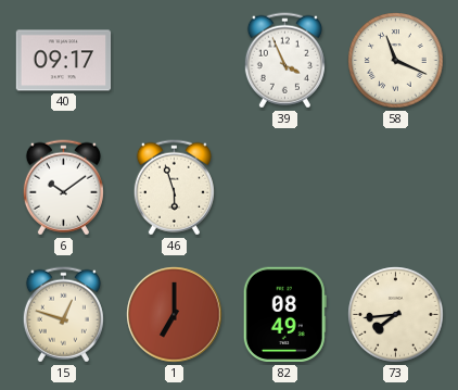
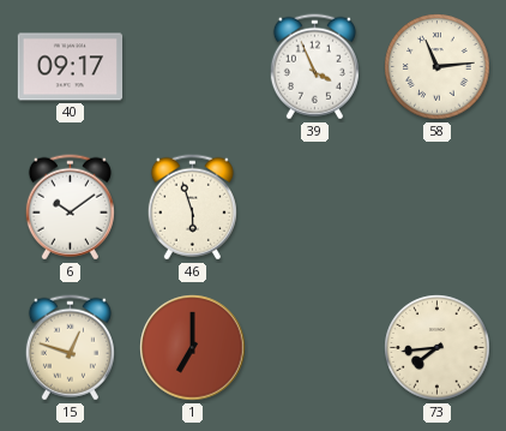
58: 11:19 -> 11:14
82: 08:49 -> none
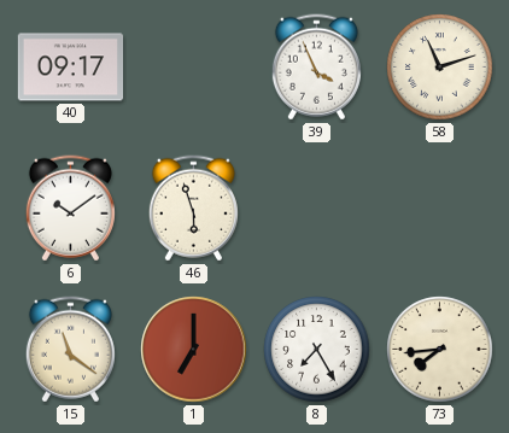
58: 11:14 -> 11:12
15: 12:48 -> 11:21
8: none -> 7:25
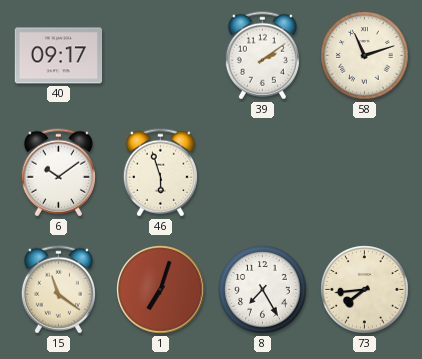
39: 3:56 -> 2:09
1: 7:00 -> 7:03
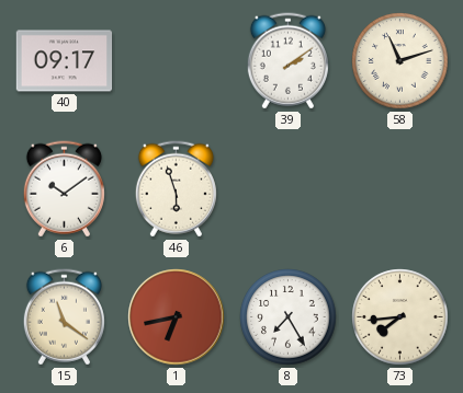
1: 7:03 -> 6:43
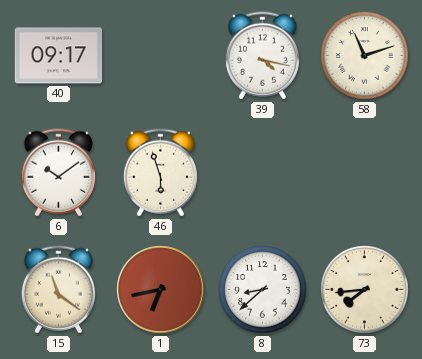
39: 2:09 -> 4:17
8: 7:25 -> 8:38
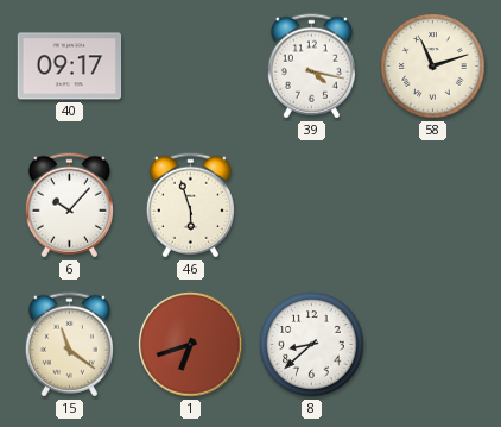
6: 10:09 -> 10:07
1: 6:43 -> 6:42
73: 7:44 -> none
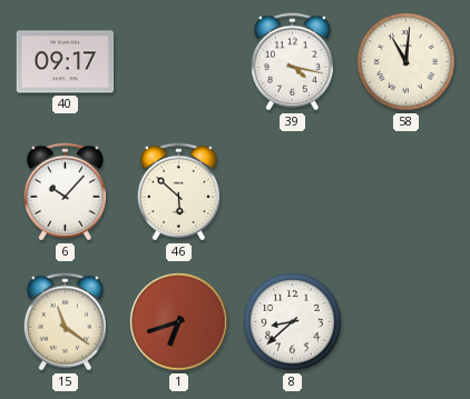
58: 11:12 -> 11:01
46: 5:57 -> 5:52
